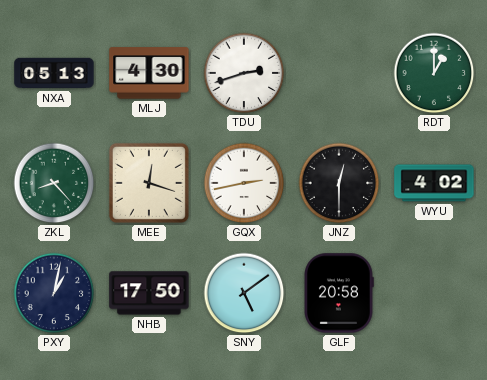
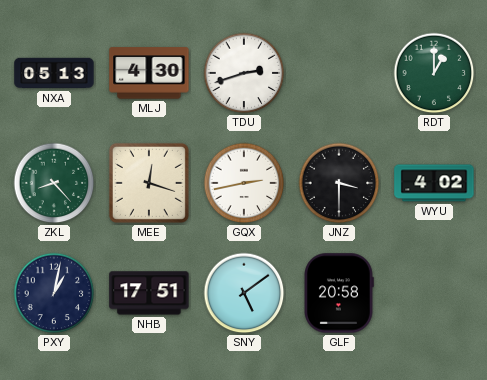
JNZ: 12:30 -> 3:30
NHB: 17:50 -> 17:51
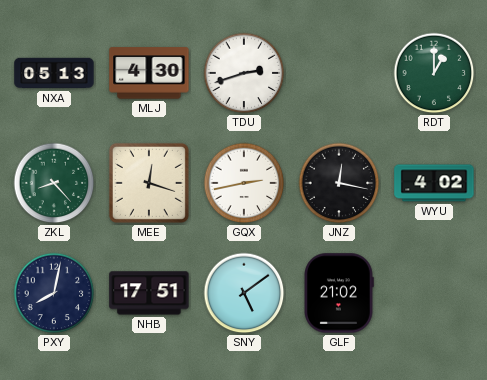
JNZ: 3:30 -> 12:17
PXY: 1:02 -> 8:02
GLF: 20:58 -> 21:02
